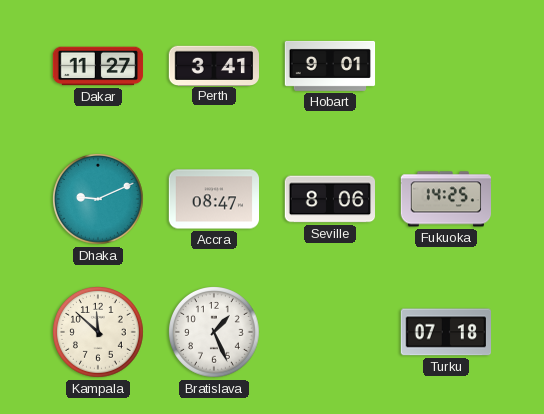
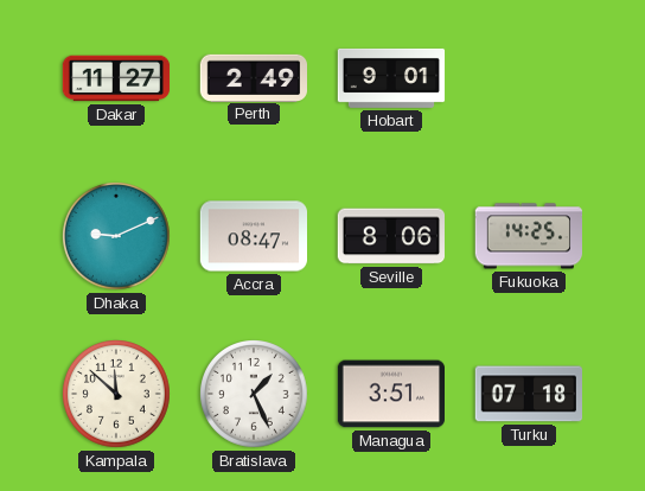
Perth: 3:41 -> 2:49
Managua: none -> 3:51
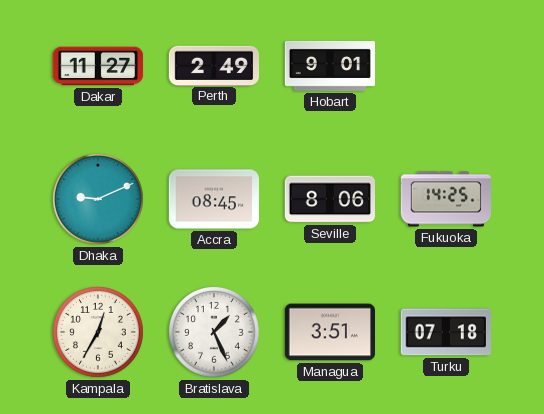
Accra: 08:47 -> 08:45
Kampala: 11:52 -> 12:35
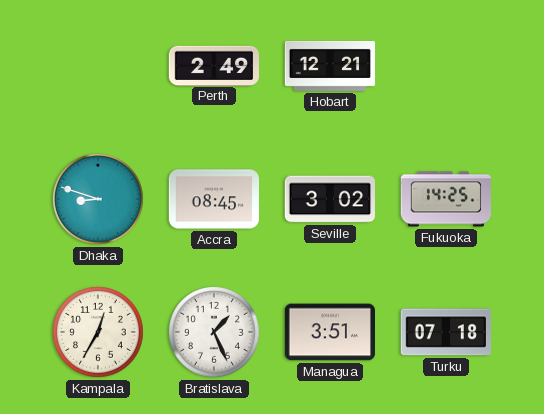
Dakar: 11:27 -> none
Hobart: 9:01 -> 12:21
Dhaka: 9:11 -> 8:48
Seville: 8:06 -> 3:02
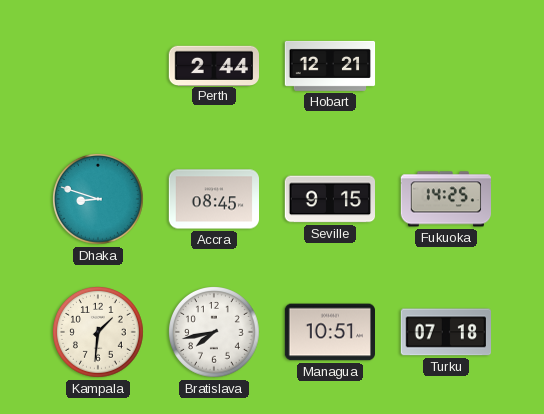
Perth: 2:49 -> 2:44
Seville: 3:02 -> 9:15
Kampala: 12:35 -> 1:31
Bratislava: 1:26 -> 7:43
Managua: 3:51 -> 10:51
